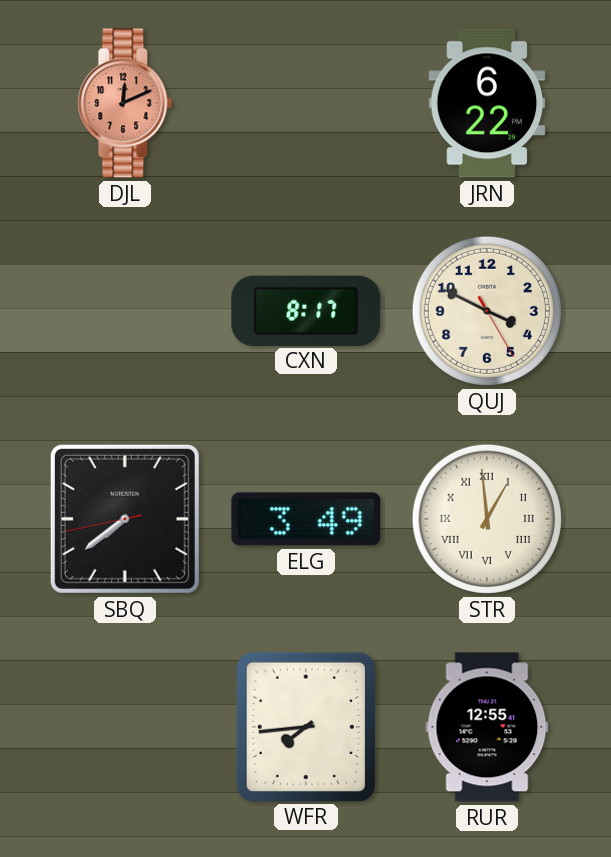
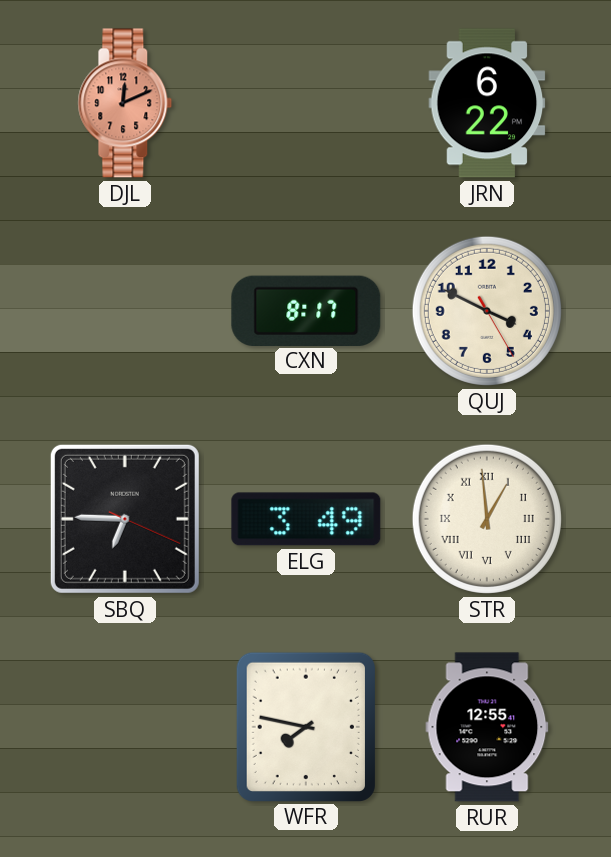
SBQ: 7:38 -> 6:45
WFR: 7:44 -> 7:47
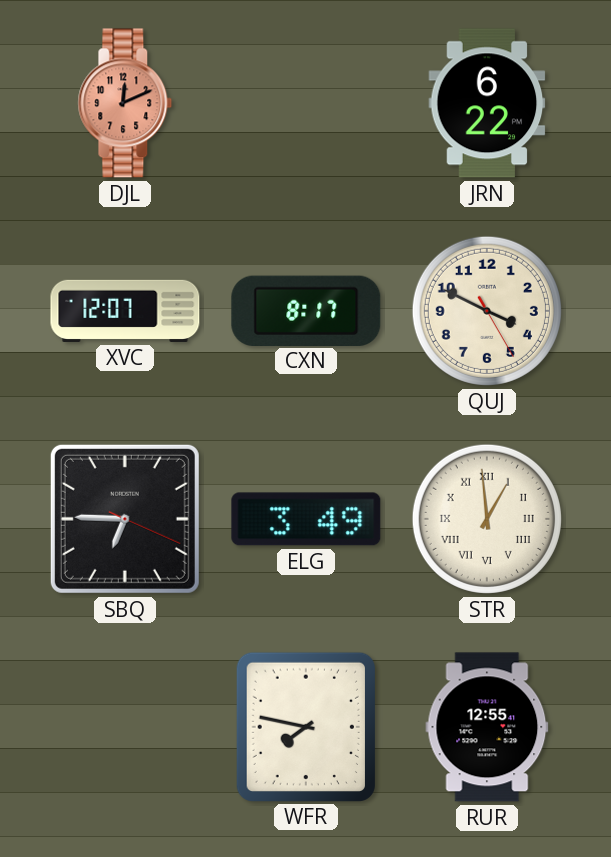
XVC: none -> 12:07
